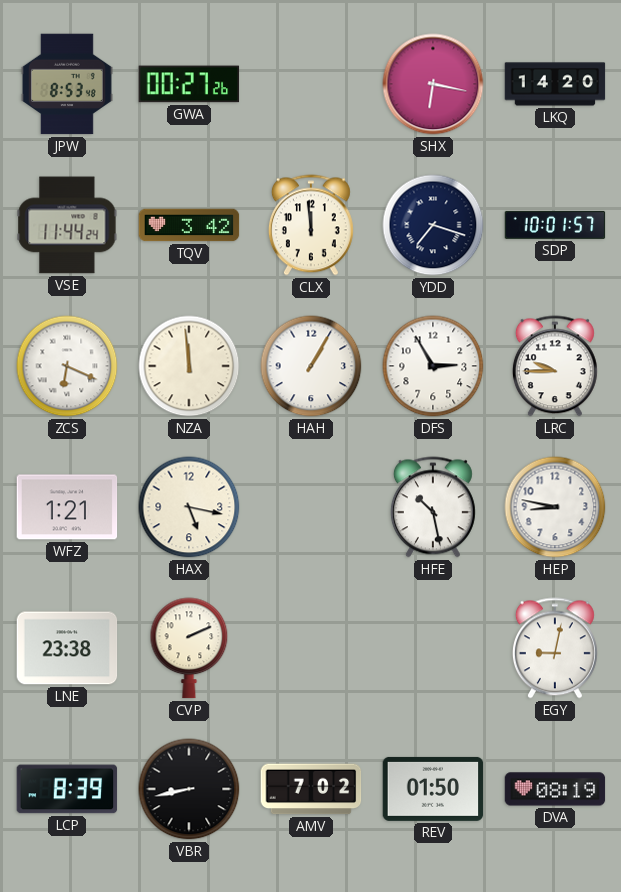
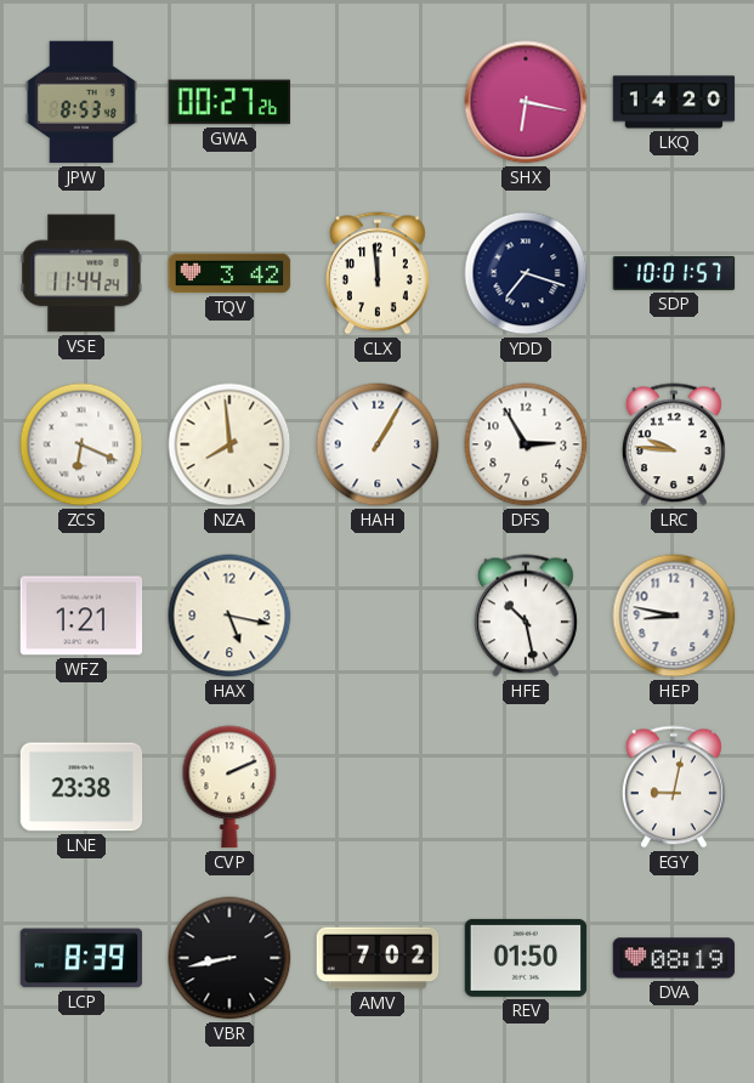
NZA: 11:59 -> 7:59
LRC: 9:45 -> 9:46
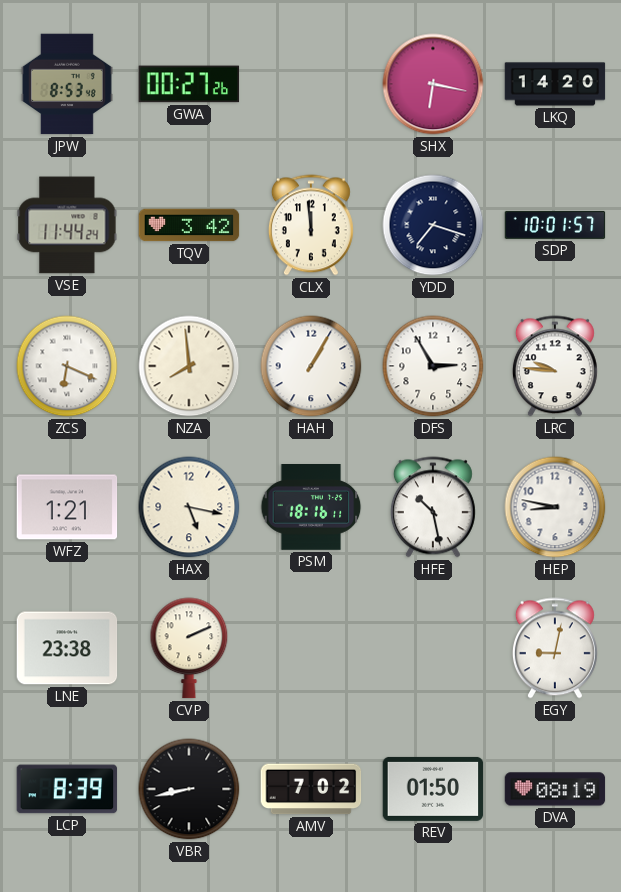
PSM: none -> 18:16
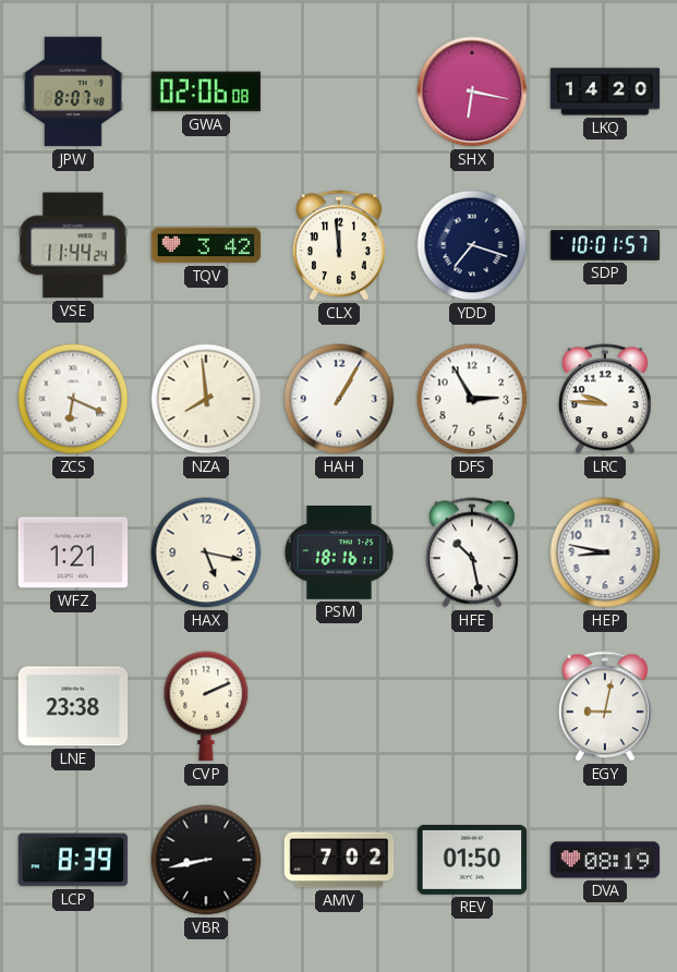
JPW: 8:53 -> 8:07
GWA: 00:27 -> 02:06
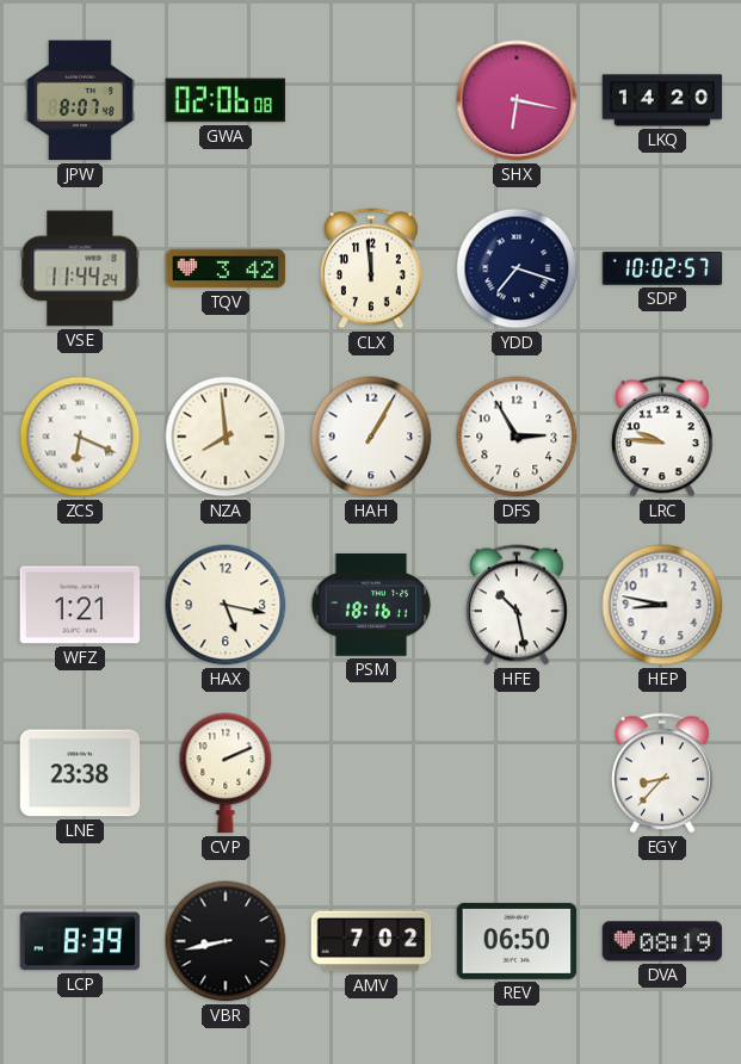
SDP: 10:01 -> 10:02
EGY: 9:02 -> 8:37
REV: 01:50 -> 06:50
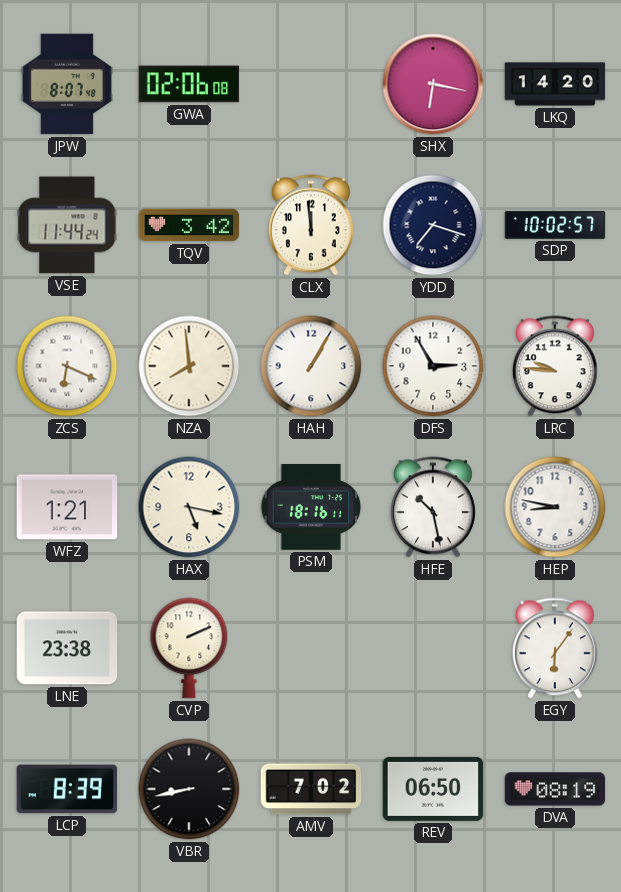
EGY: 8:37 -> 6:06
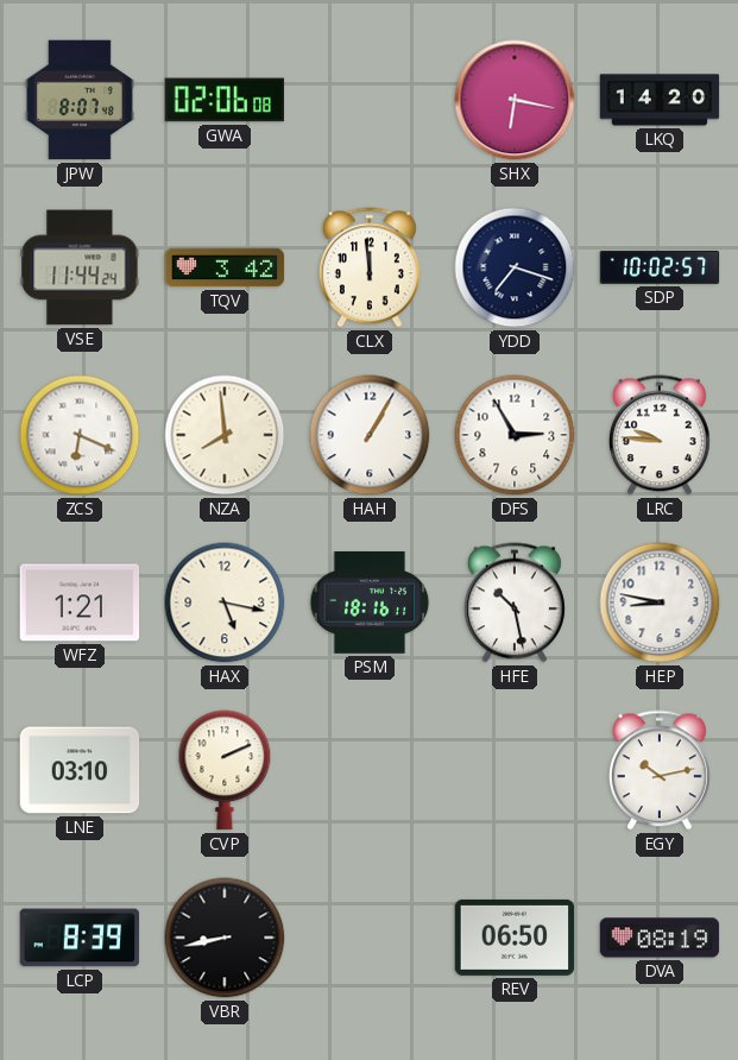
LNE: 23:38 -> 03:10
EGY: 6:06 -> 10:13
AMV: 7:02 -> none
